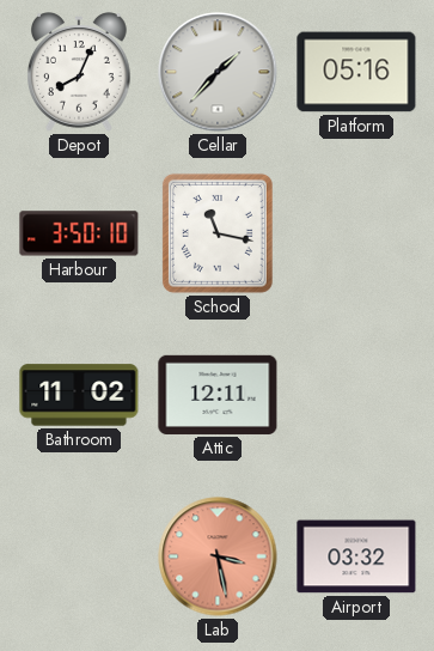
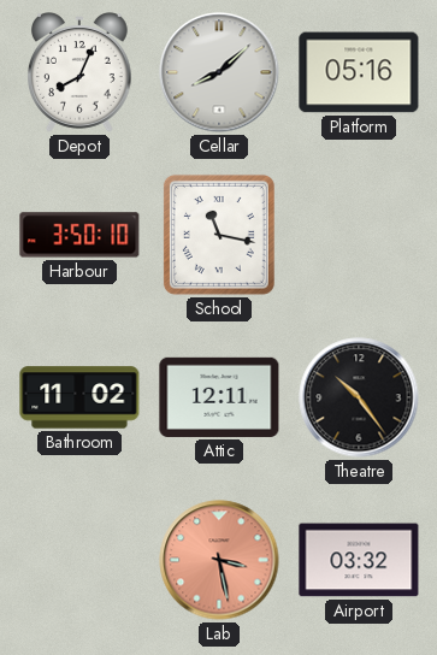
Cellar: 1:37 -> 8:08
Theatre: none -> 10:24
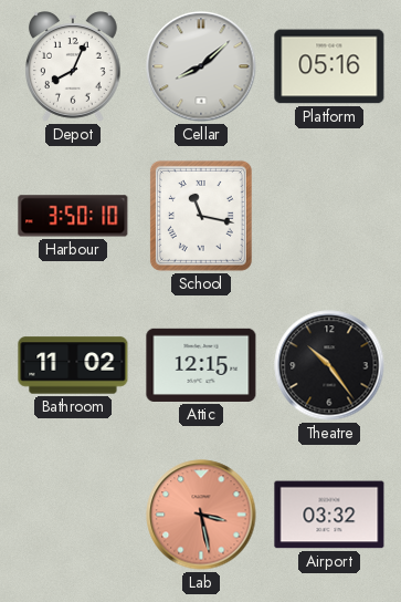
Attic: 12:11 -> 12:15
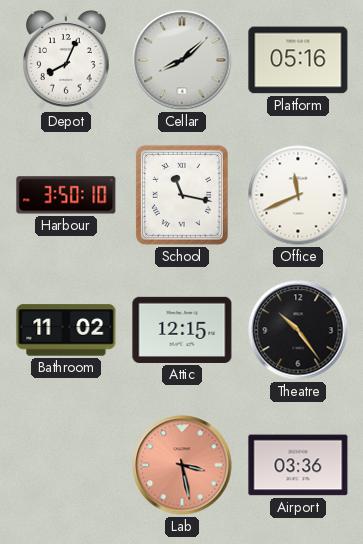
Office: none -> 11:41
Airport: 03:32 -> 03:36
